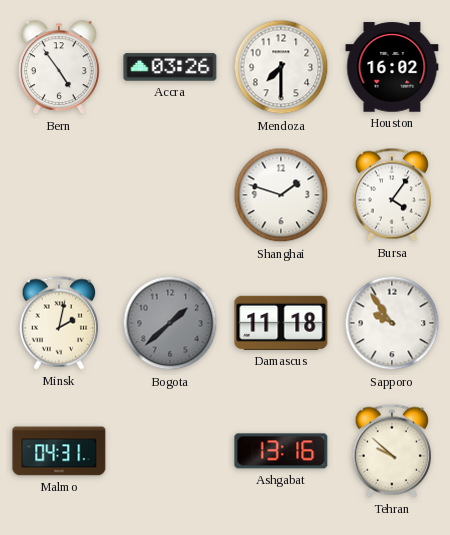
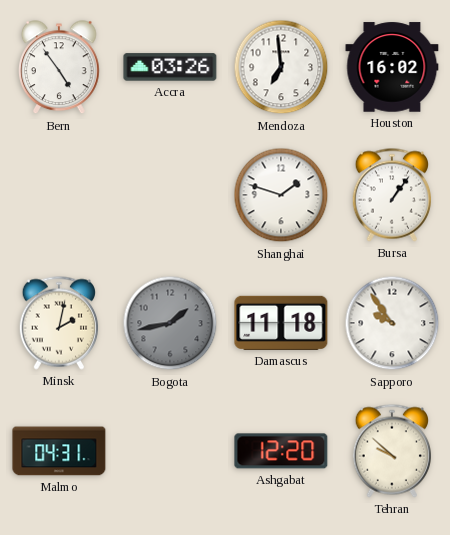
Mendoza: 7:30 -> 6:59
Bursa: 4:06 -> 1:06
Bogota: 1:38 -> 1:43
Ashgabat: 13:16 -> 12:20
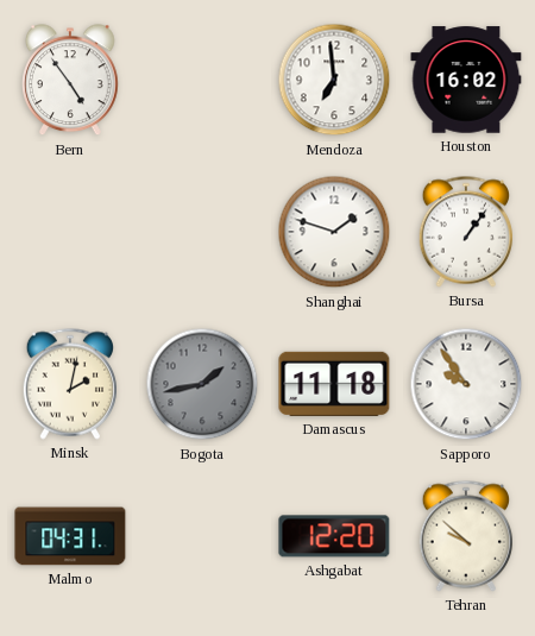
Accra: 03:26 -> none
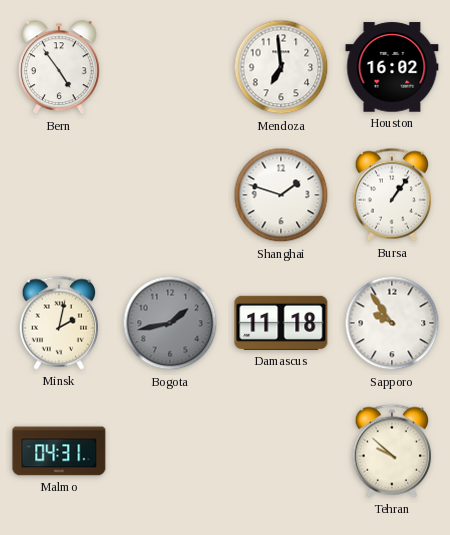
Ashgabat: 12:20 -> none
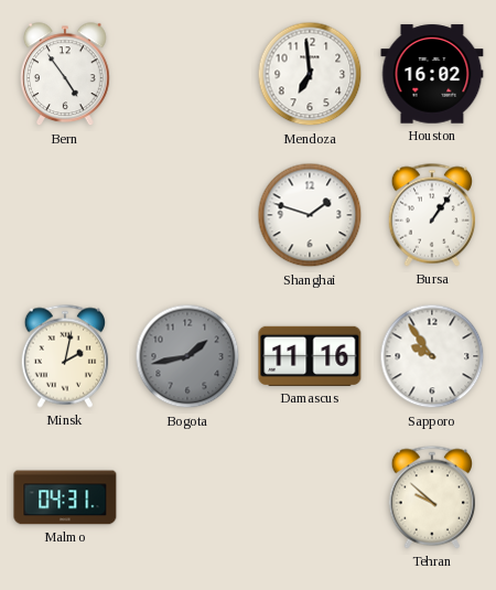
Damascus: 11:18 -> 11:16
